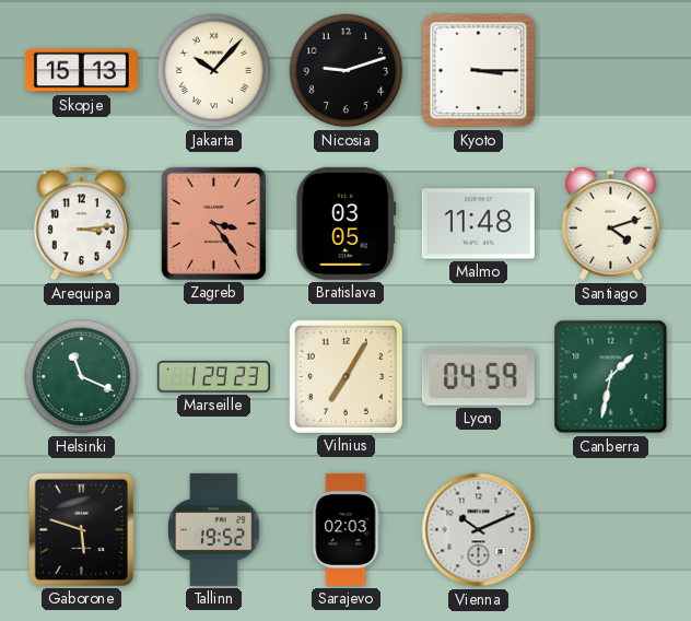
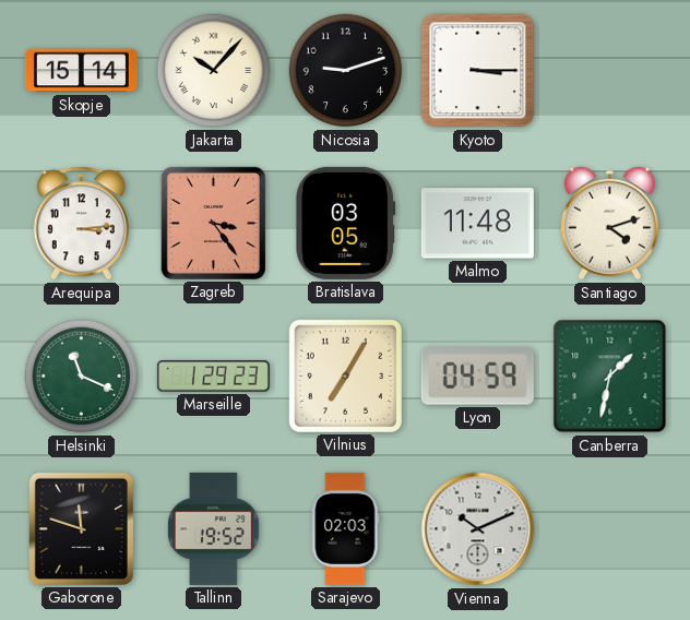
Skopje: 15:13 -> 15:14
Gaborone: 5:48 -> 11:48
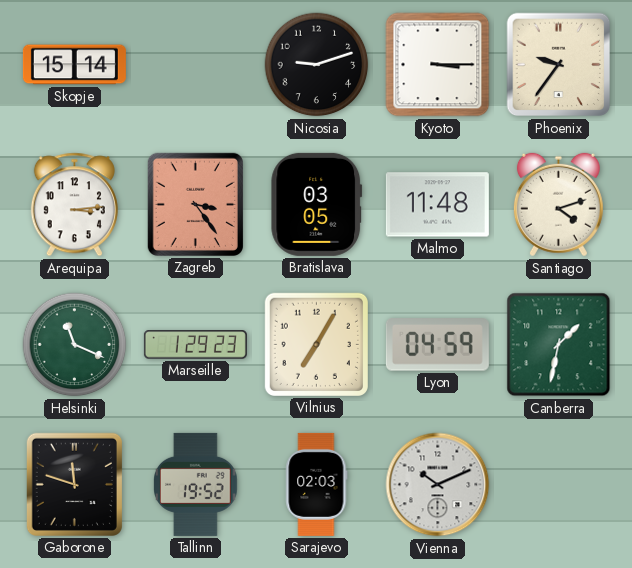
Jakarta: 10:07 -> none
Phoenix: none -> 9:36
